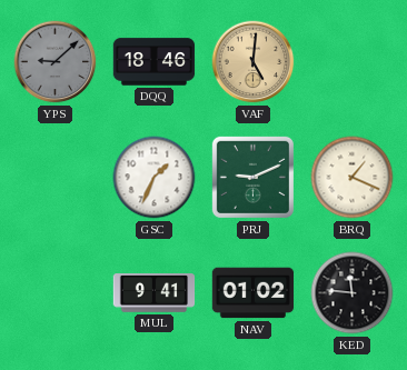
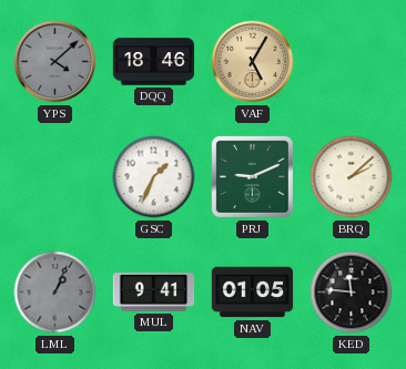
YPS: 9:08 -> 4:08
VAF: 5:01 -> 5:05
BRQ: 1:19 -> 2:08
LML: none -> 1:04
NAV: 01:02 -> 01:05
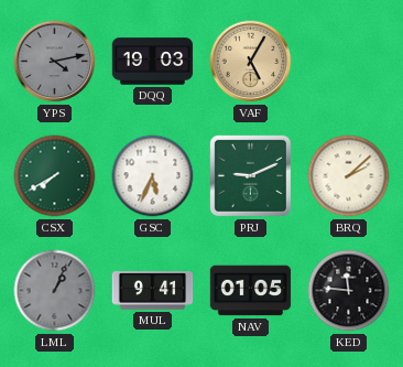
YPS: 4:08 -> 4:13
DQQ: 18:46 -> 19:03
CSX: none -> 7:40
GSC: 1:34 -> 5:34
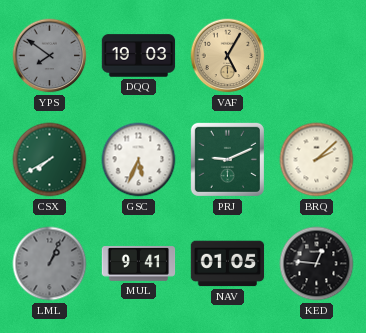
YPS: 4:13 -> 7:51
KED: 11:46 -> 12:46
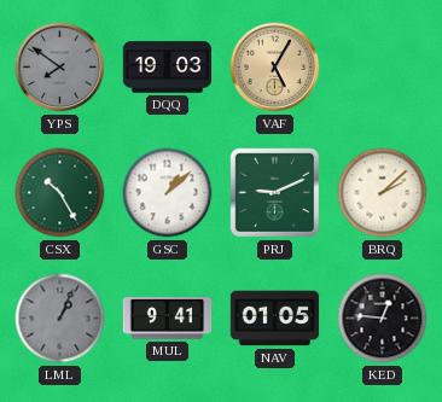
CSX: 7:40 -> 10:25
GSC: 5:34 -> 1:08
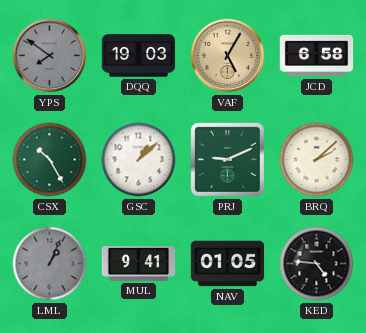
JCD: none -> 6:58
KED: 12:46 -> 4:46
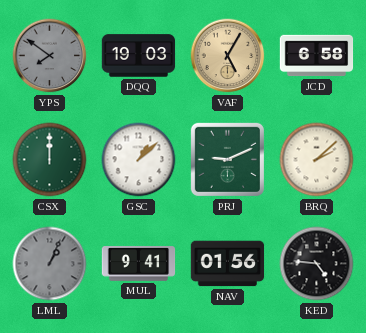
CSX: 10:25 -> 12:00
NAV: 01:05 -> 01:56
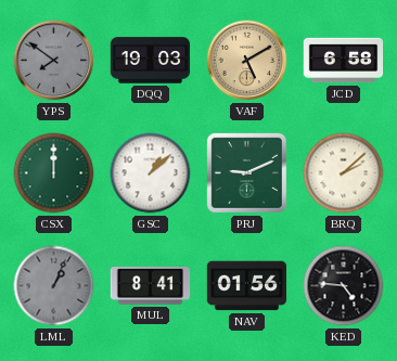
VAF: 5:05 -> 5:10
MUL: 9:41 -> 8:41
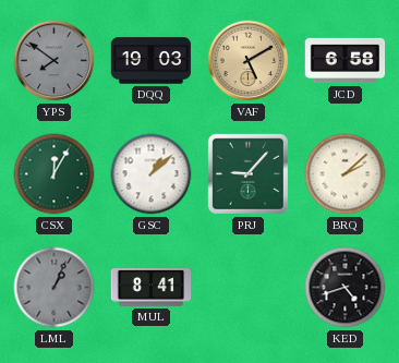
CSX: 12:00 -> 12:05
PRJ: 9:11 -> 9:07
NAV: 01:56 -> none
KED: 4:46 -> 4:42
